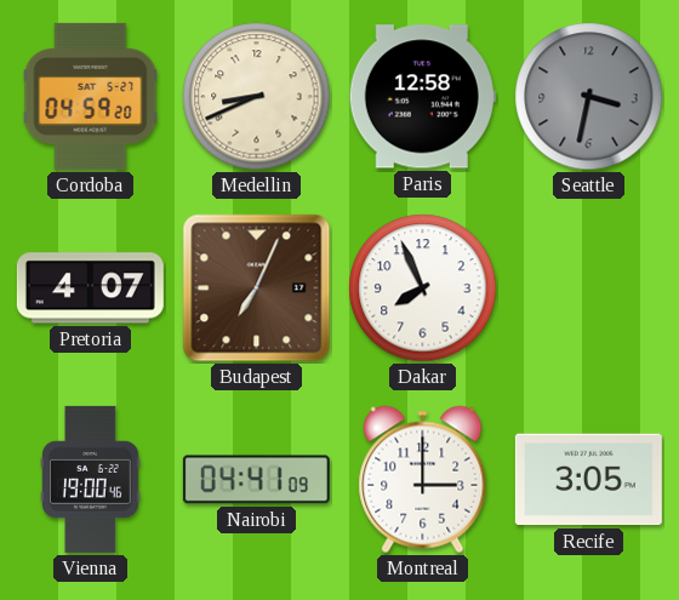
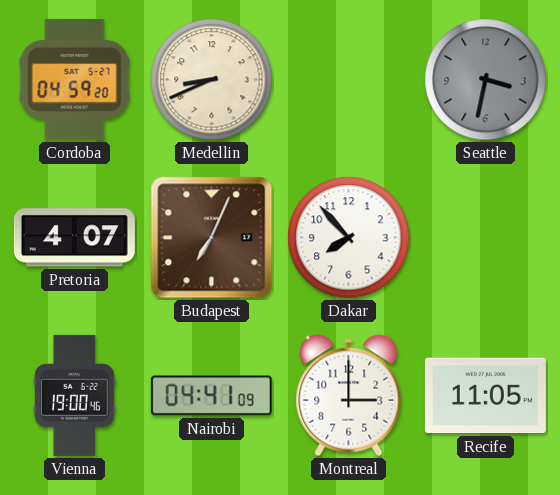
Paris: 12:58 -> none
Dakar: 7:56 -> 7:53
Recife: 3:05 -> 11:05
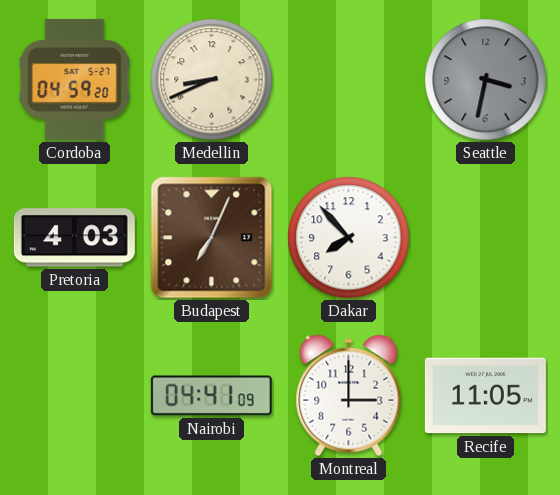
Pretoria: 4:07 -> 4:03
Vienna: 19:00 -> none
